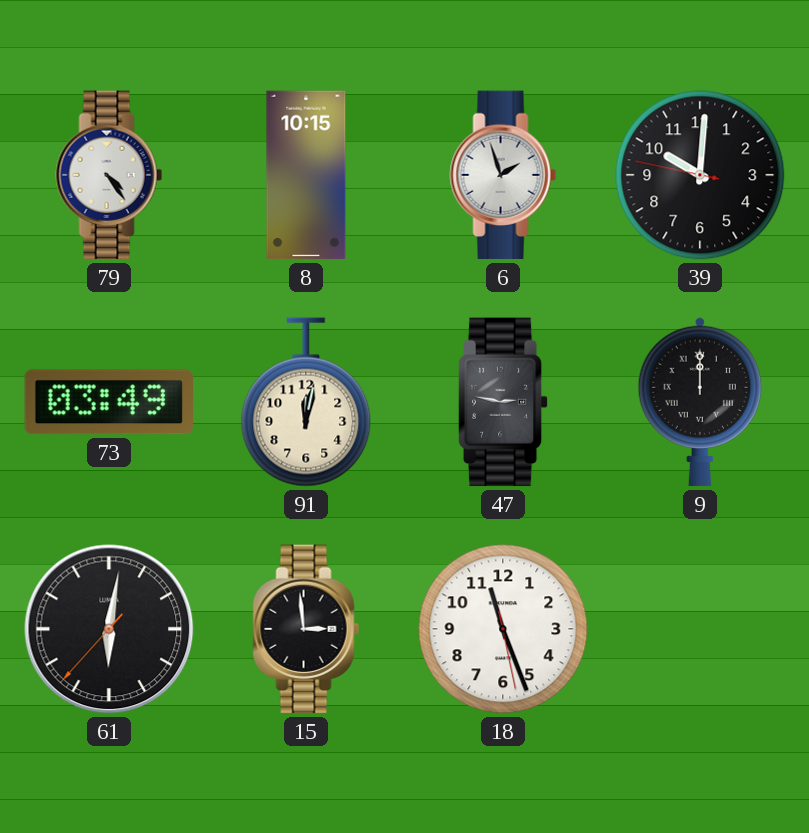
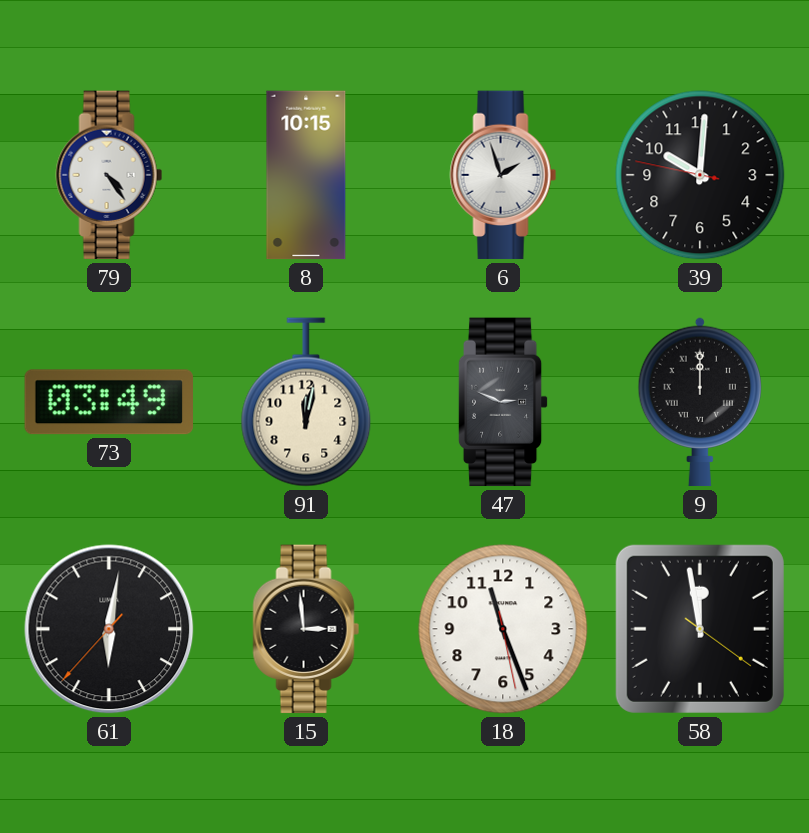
47: 2:47 -> 2:49
58: none -> 11:58
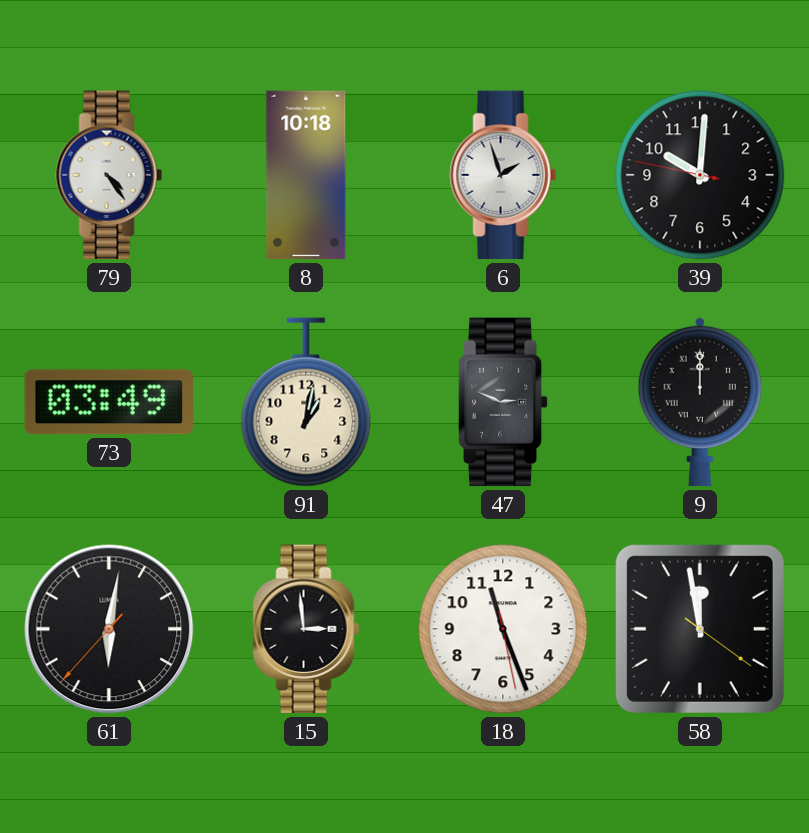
8: 10:15 -> 10:18
91: 12:02 -> 1:02
